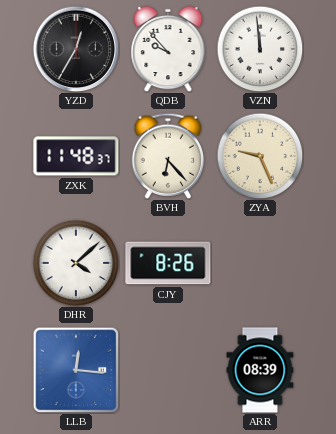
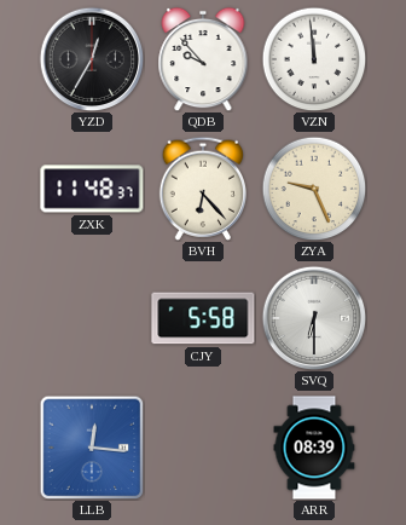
DHR: 4:08 -> none
CJY: 8:26 -> 5:58
SVQ: none -> 6:30
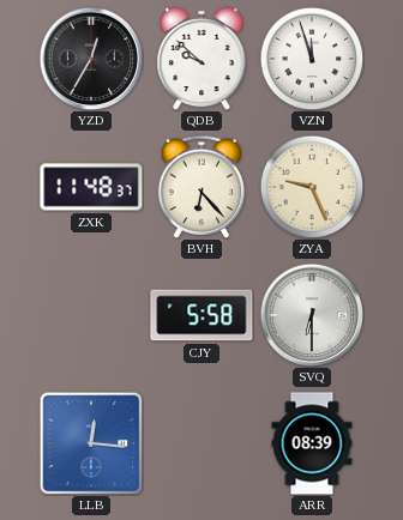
QDB: 9:53 -> 9:52
VZN: 11:59 -> 11:57
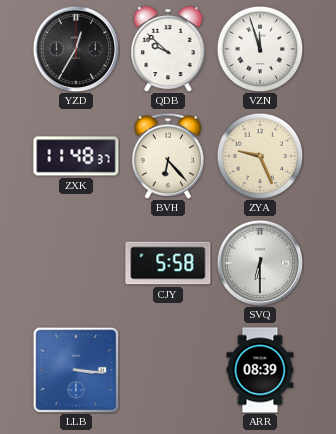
LLB: 12:16 -> 3:16
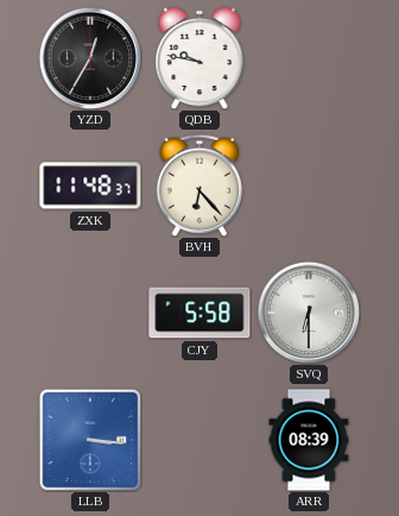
QDB: 9:52 -> 9:47
VZN: 11:57 -> none
ZYA: 9:26 -> none
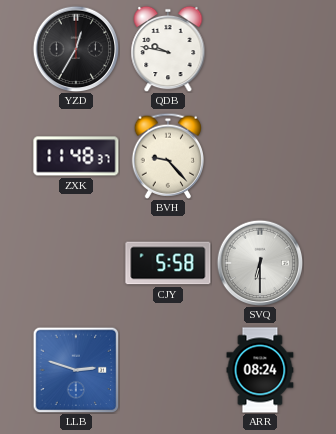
BVH: 6:23 -> 9:23
LLB: 3:16 -> 2:48
ARR: 08:39 -> 08:24
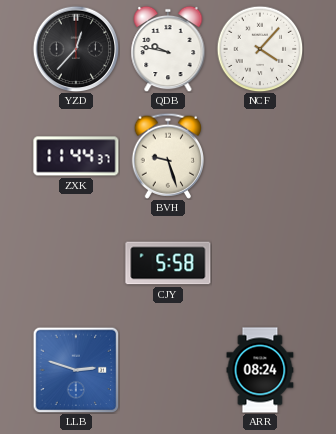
YZD: 12:35 -> 12:37
NCF: none -> 4:07
ZXK: 11:48 -> 11:44
BVH: 9:23 -> 9:27
SVQ: 6:30 -> none
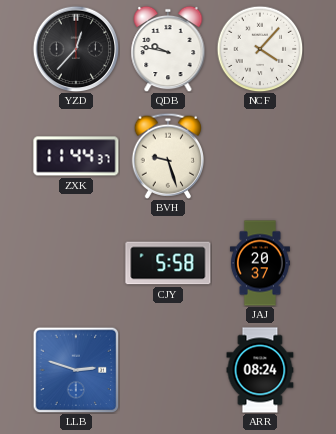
JAJ: none -> 20:37
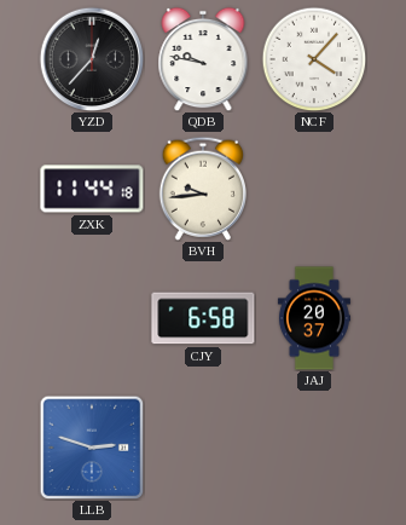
ZXK: 11:44:37 -> 11:44:18
BVH: 9:27 -> 9:44
CJY: 5:58 -> 6:58
ARR: 08:24 -> none
